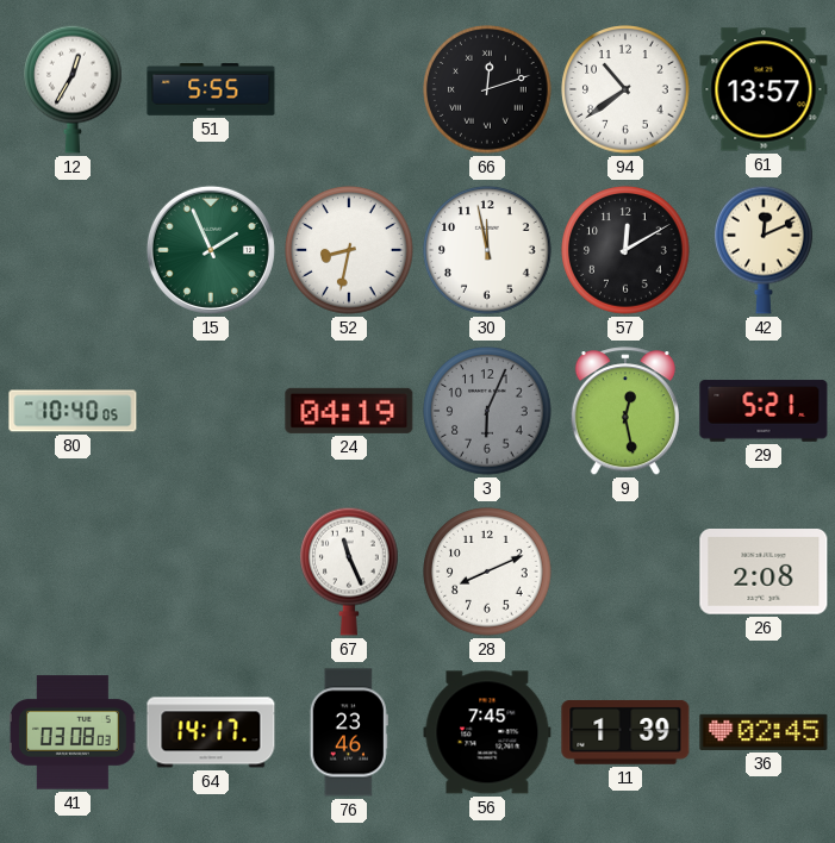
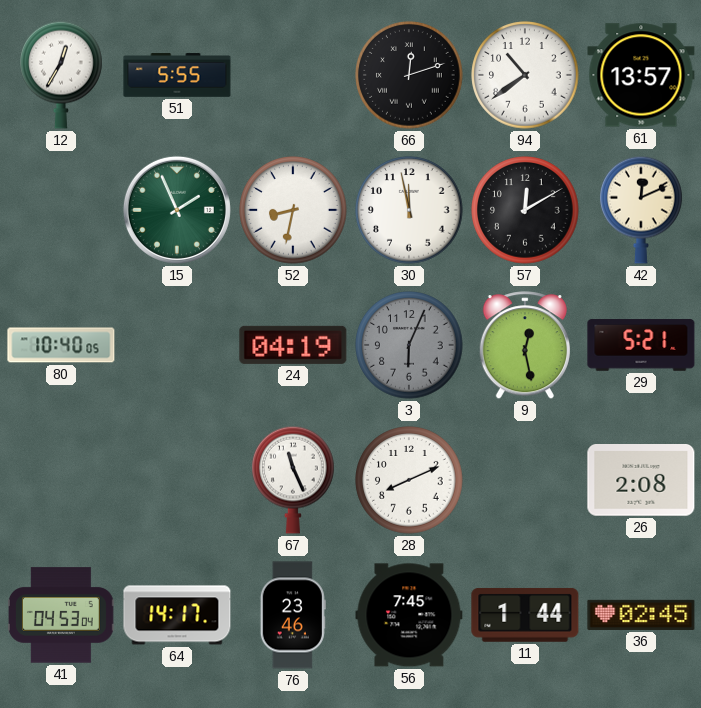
41: 03:08 -> 04:53
11: 1:39 -> 1:44
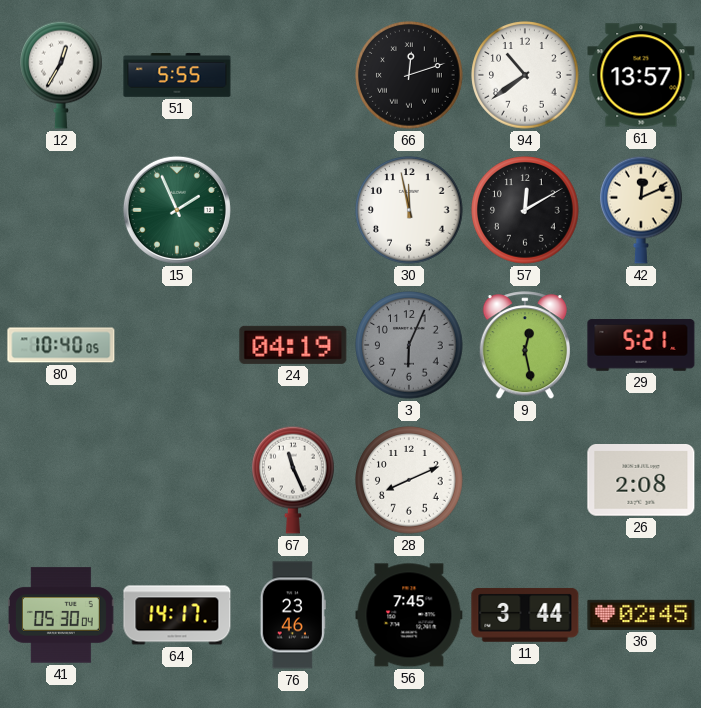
52: 8:32 -> none
41: 04:53 -> 05:30
11: 1:44 -> 3:44
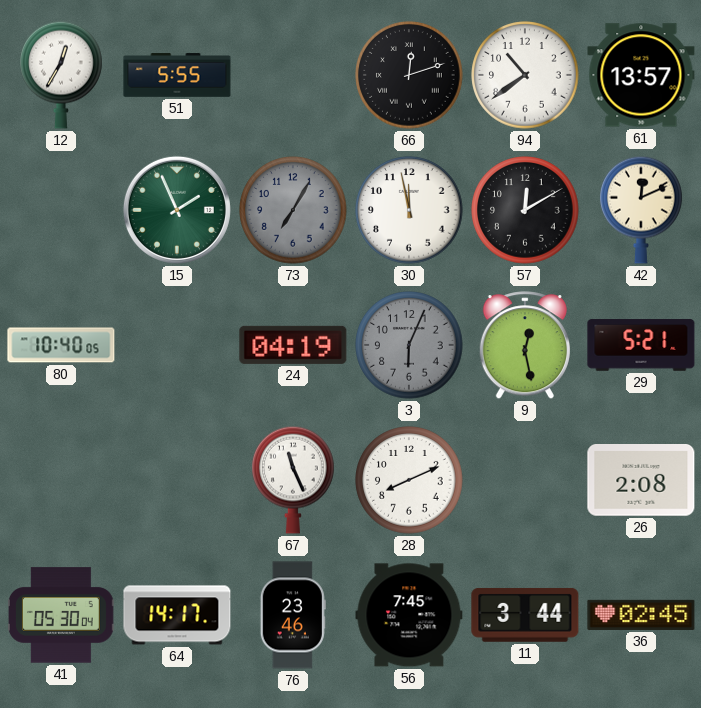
73: none -> 7:05
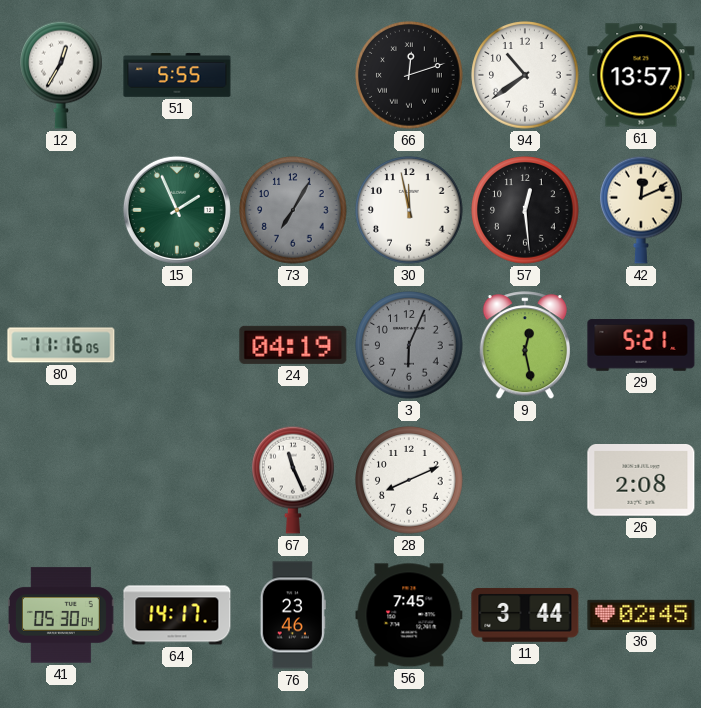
57: 12:10 -> 12:29
80: 10:40 -> 11:16
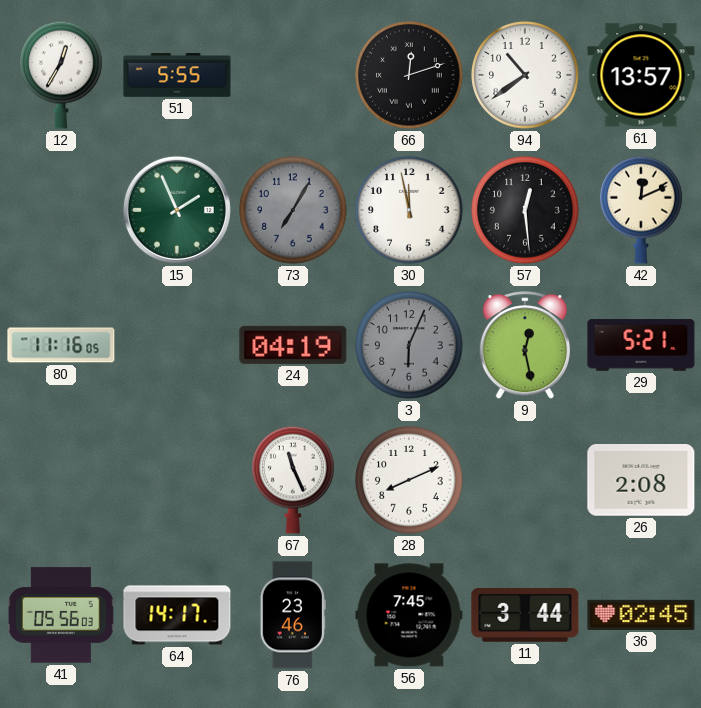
41: 05:30 -> 05:56
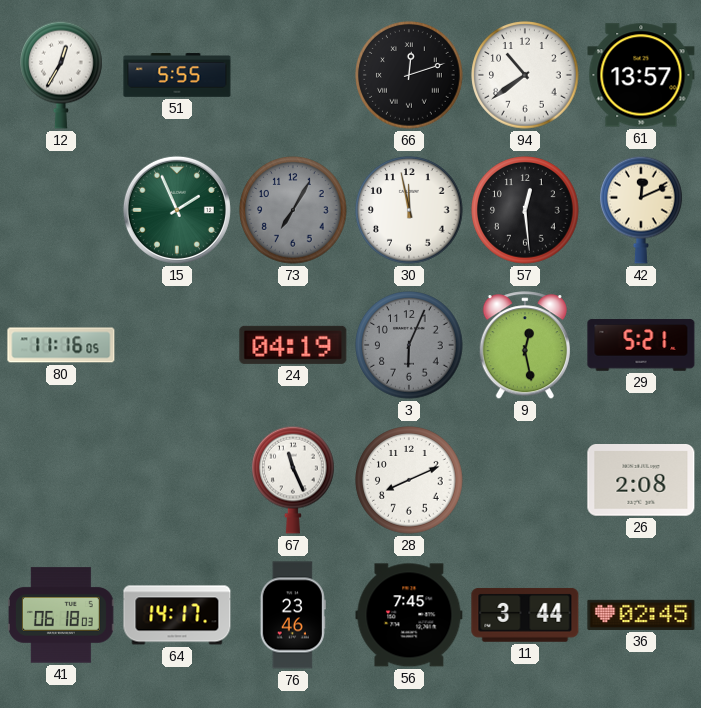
41: 05:56 -> 06:18
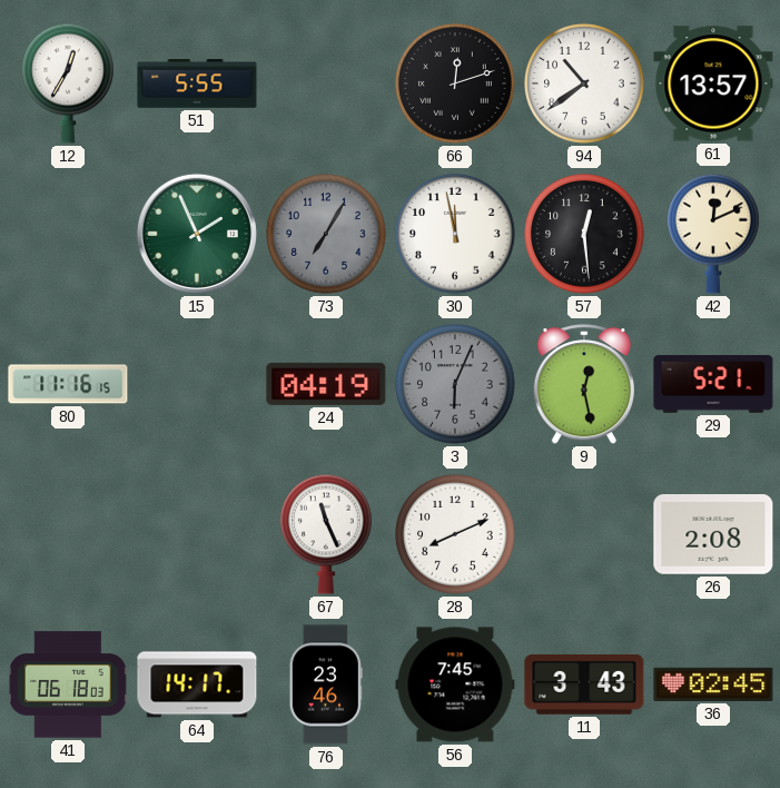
80: 11:16:05 -> 11:16:15
11: 3:44 -> 3:43
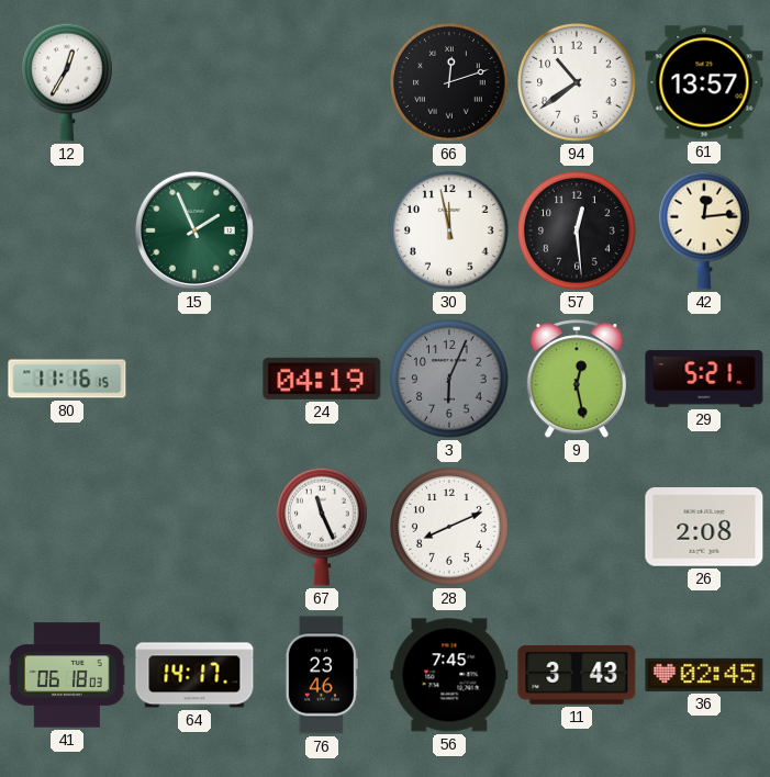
51: 5:55 -> none
73: 7:05 -> none
42: 12:11 -> 12:14
